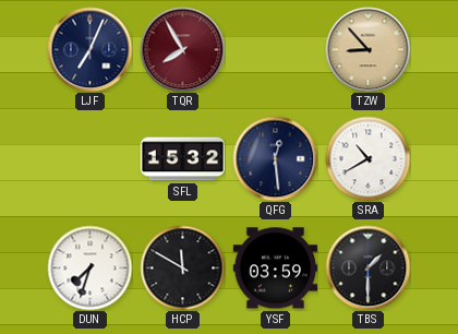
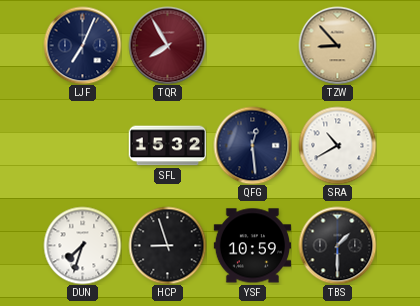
HCP: 11:50 -> 8:57
YSF: 03:59 -> 10:59
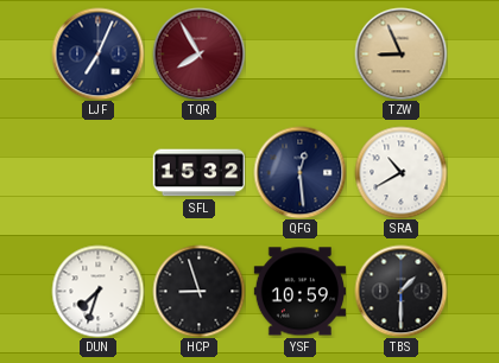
TZW: 8:53 -> 8:56
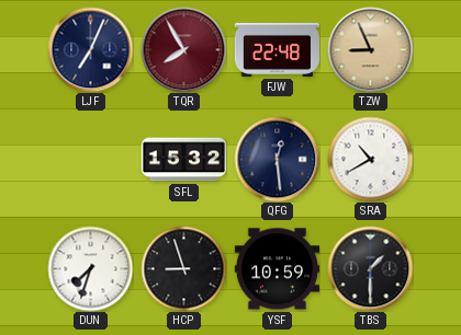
FJW: none -> 22:48
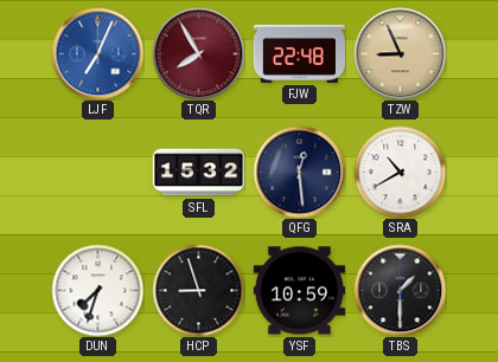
LJF dial: navy -> blue
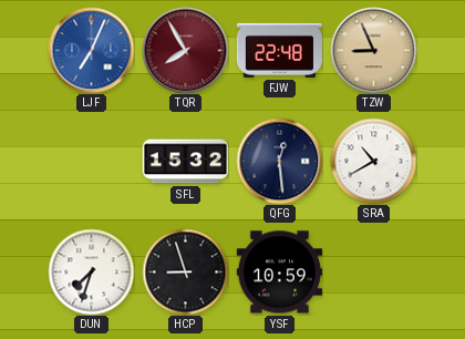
TBS: 1:30 -> none
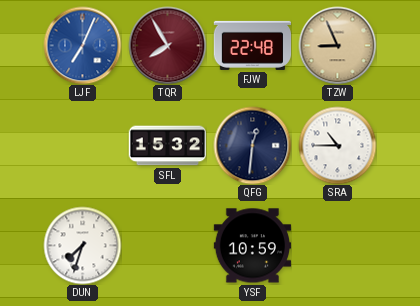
QFG: 12:29 -> 12:31
SRA: 10:40 -> 10:45
HCP: 8:57 -> none
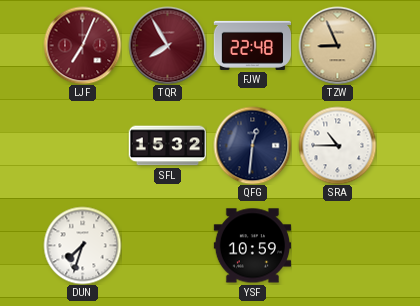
LJF dial: blue -> burgundy
